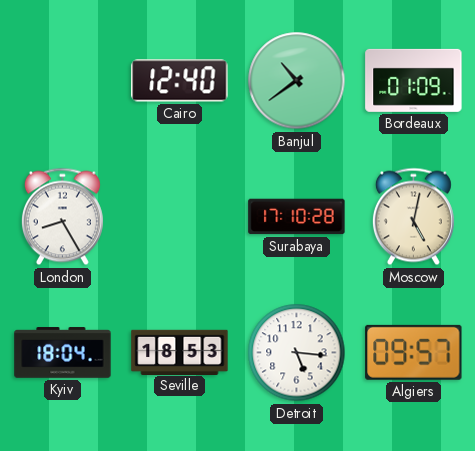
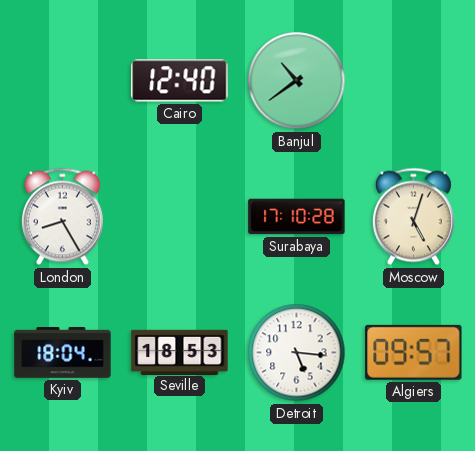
Bordeaux: 01:09 -> none
Moscow: 5:02 -> 5:03
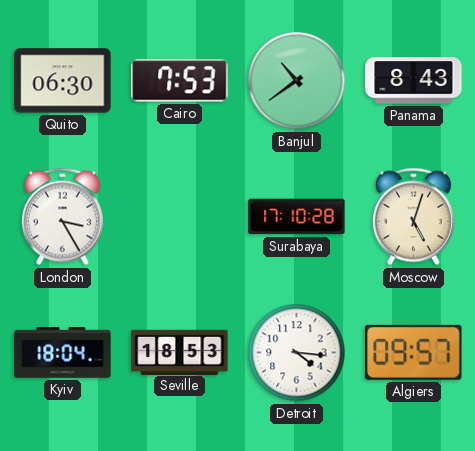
Quito: none -> 06:30
Cairo: 12:40 -> 7:53
Panama: none -> 8:43
London: 8:25 -> 3:25
Detroit: 5:16 -> 4:16
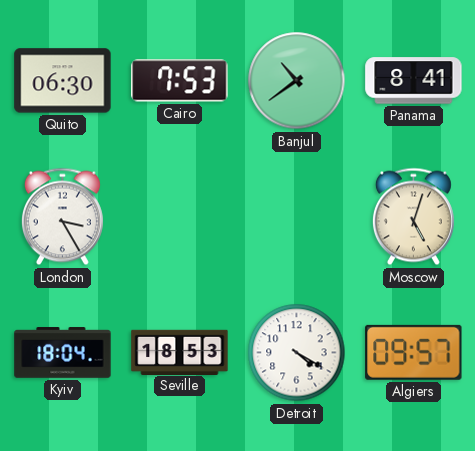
Panama: 8:43 -> 8:41
Surabaya: 17:10 -> none
Detroit: 4:16 -> 4:20
